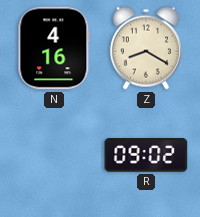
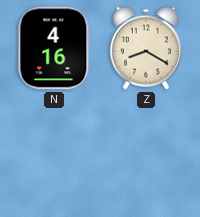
R: 09:02 -> none
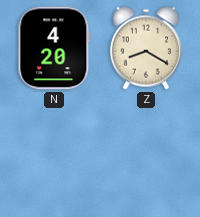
N: 4:16 -> 4:20
